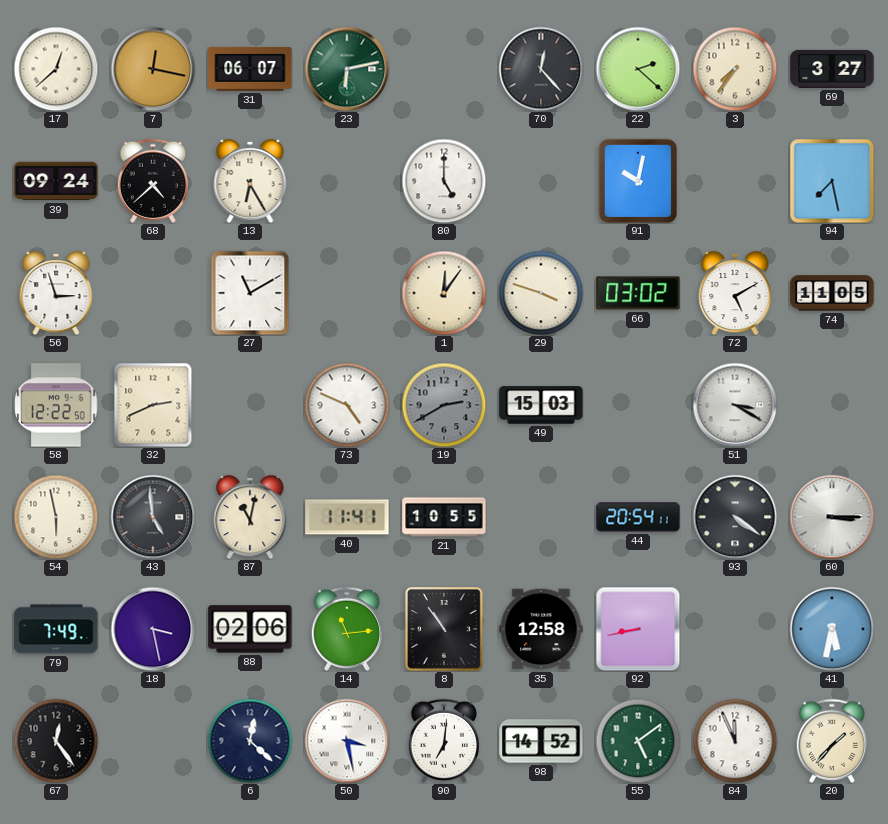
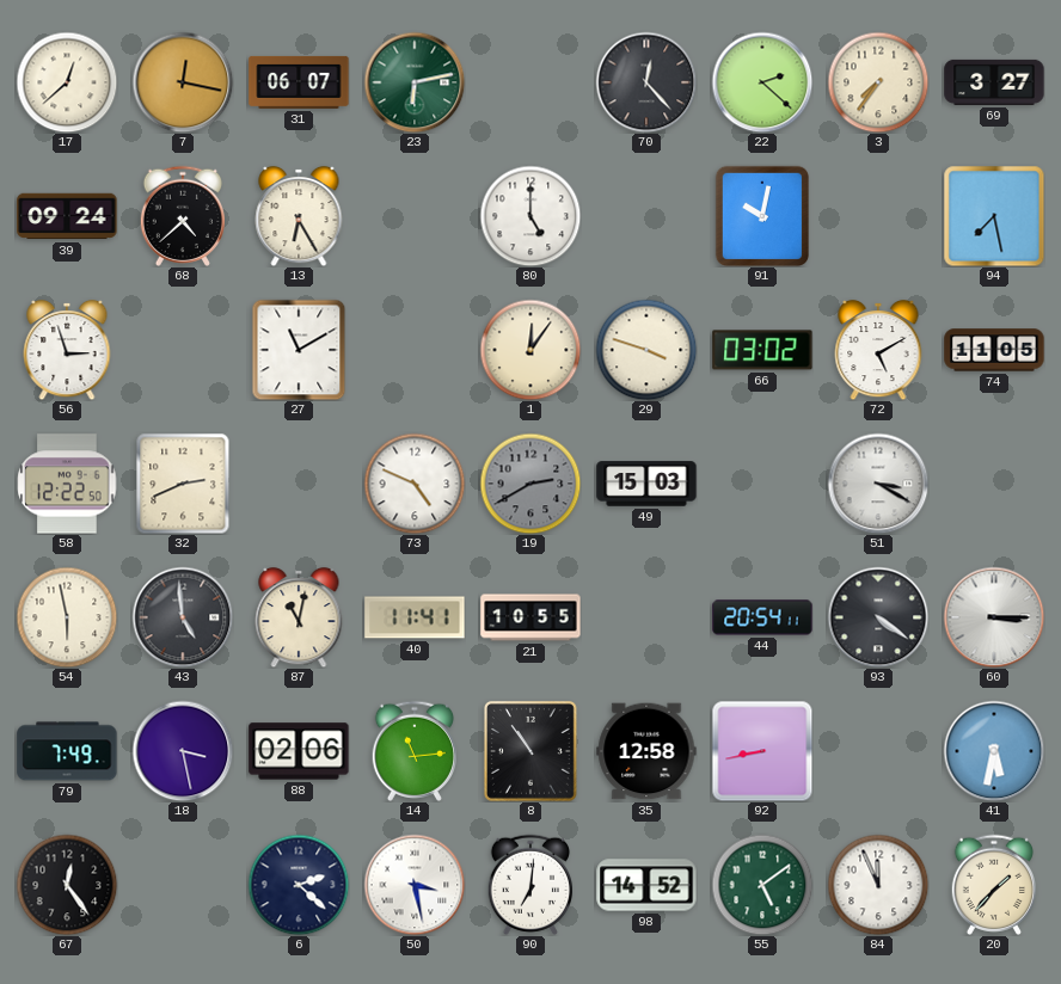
6: 12:22 -> 2:22
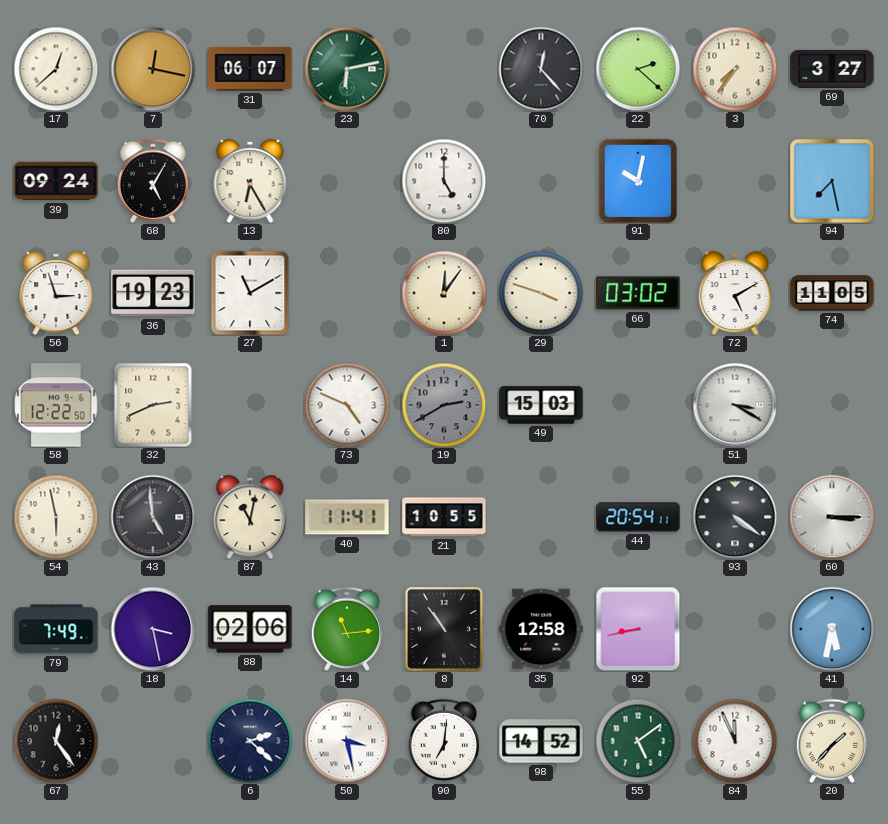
68: 4:38 -> 5:05
36: none -> 19:23
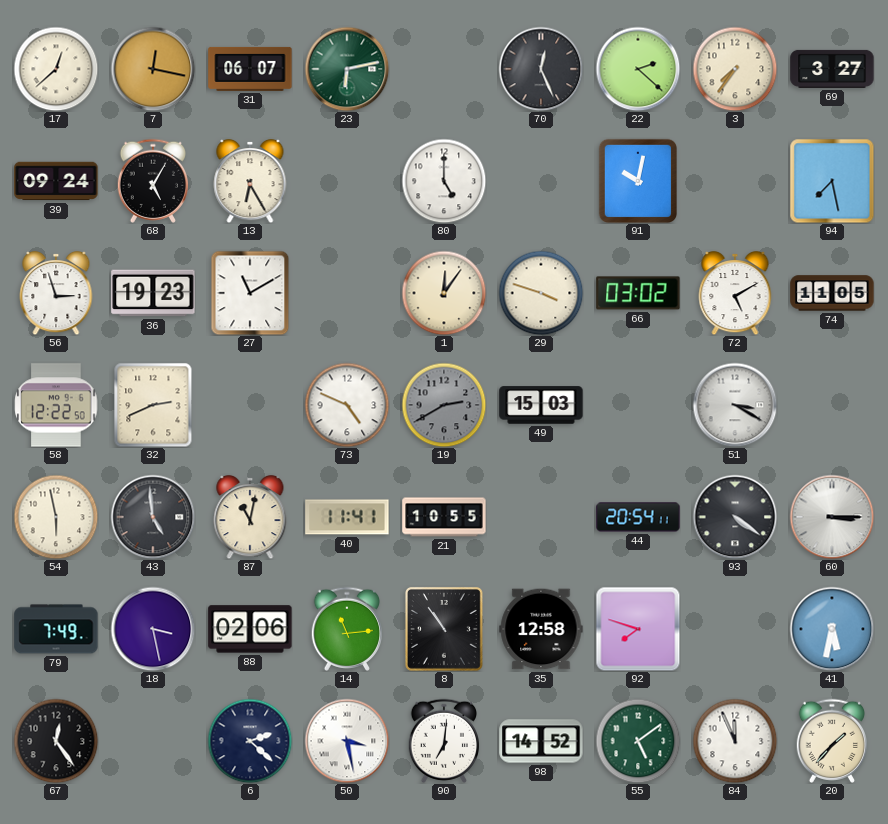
70: 12:23 -> 12:26
92: 8:43 -> 7:48
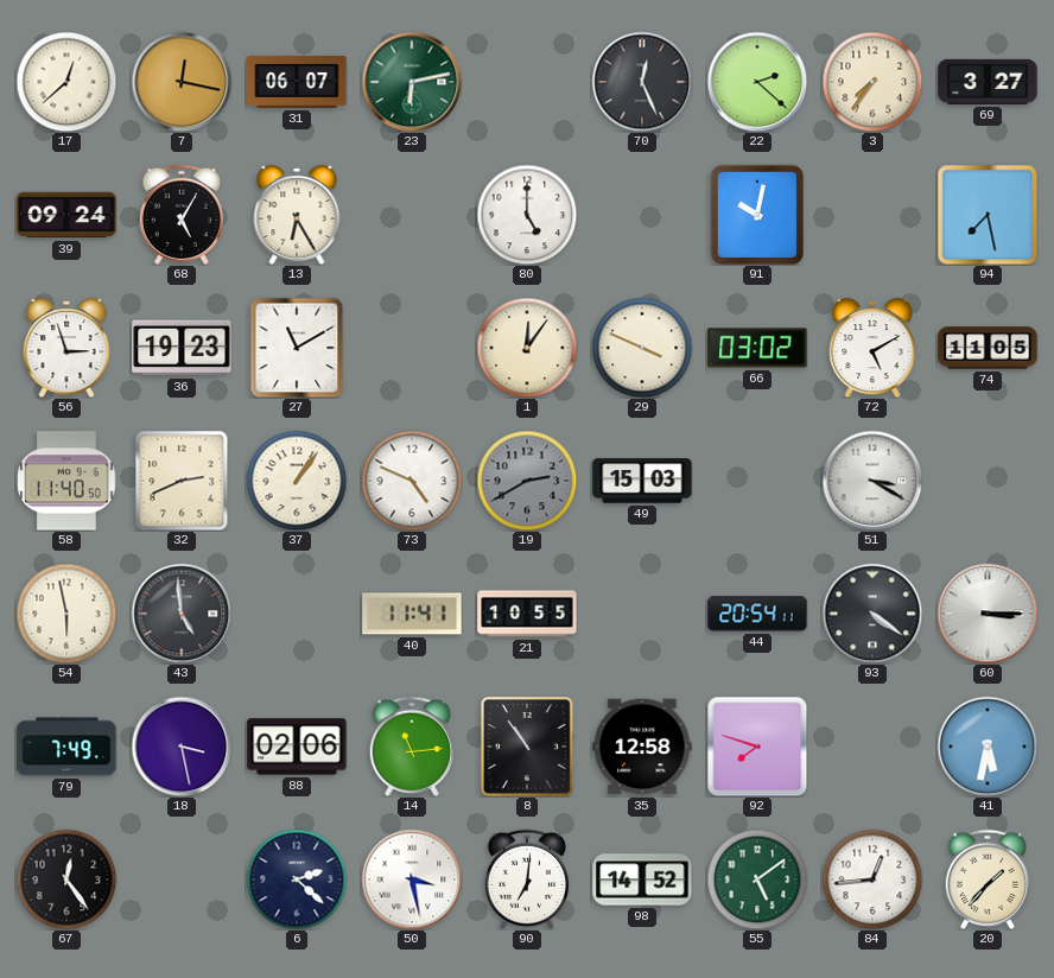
29: 3:48 -> 3:49
58: 12:22 -> 11:40
37: none -> 1:06
87: 11:02 -> none
84: 11:56 -> 12:44
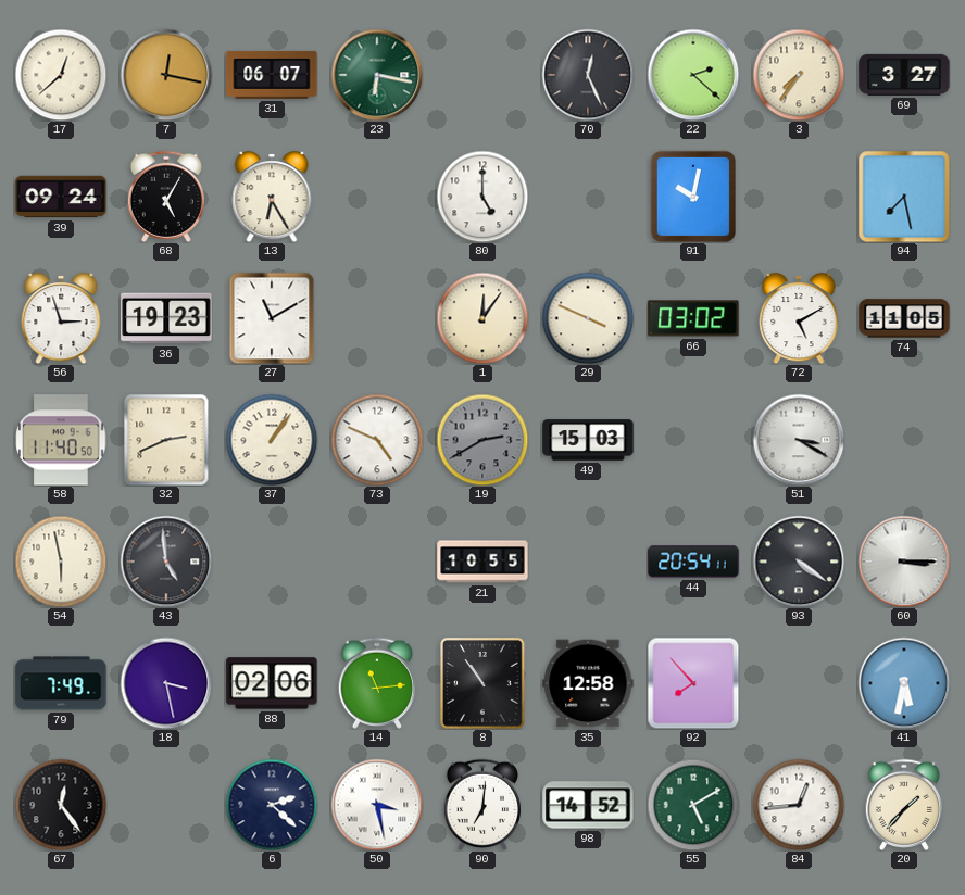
23: 6:13 -> 6:17
40: 11:41 -> none
92: 7:48 -> 7:53
55: 5:09 -> 5:10
